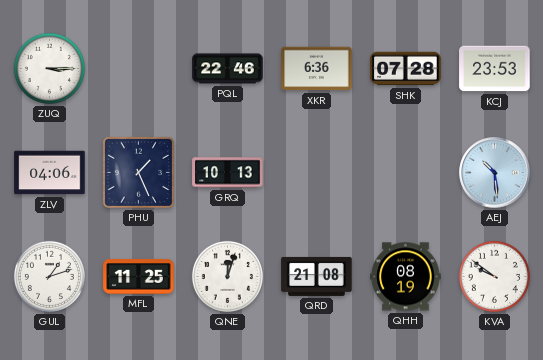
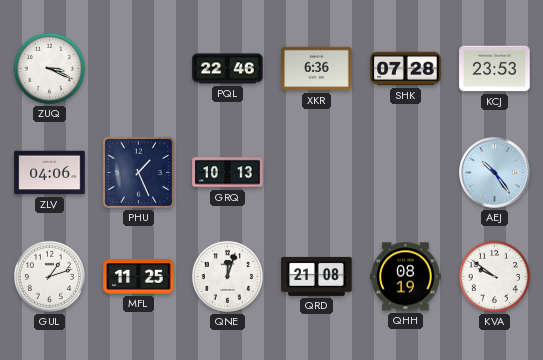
ZUQ: 3:15 -> 3:19
AEJ: 10:29 -> 10:24
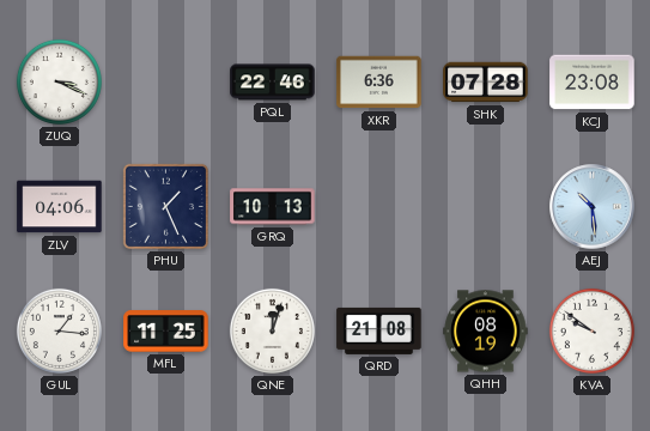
KCJ: 23:53 -> 23:08
AEJ: 10:24 -> 10:29
GUL: 1:12 -> 1:16
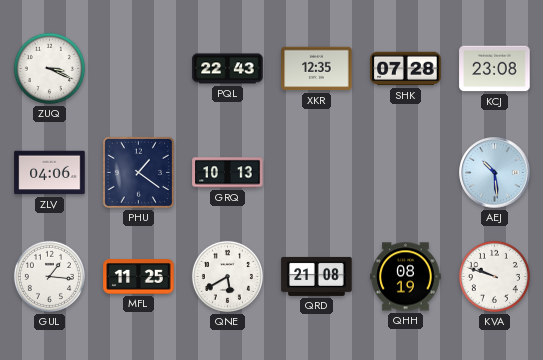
PQL: 22:46 -> 22:43
XKR: 6:36 -> 12:35
PHU: 1:26 -> 1:21
QNE: 12:03 -> 5:40
KVA: 9:51 -> 9:48
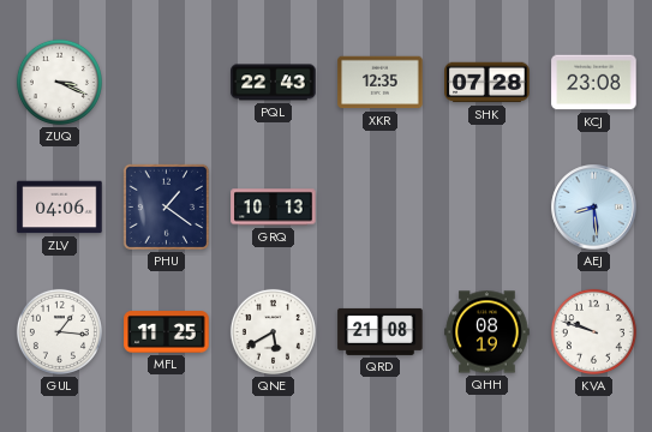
AEJ: 10:29 -> 8:29
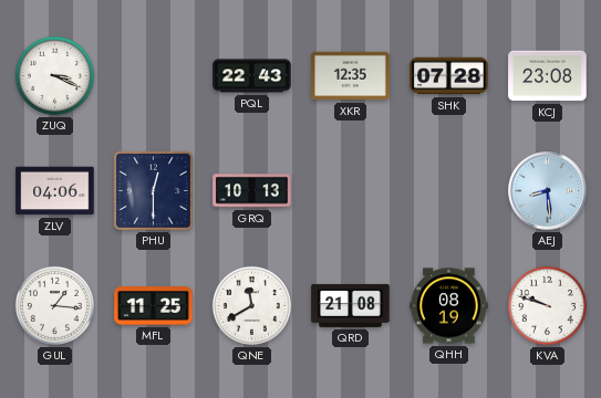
PHU: 1:21 -> 12:30
QNE: 5:40 -> 11:40
